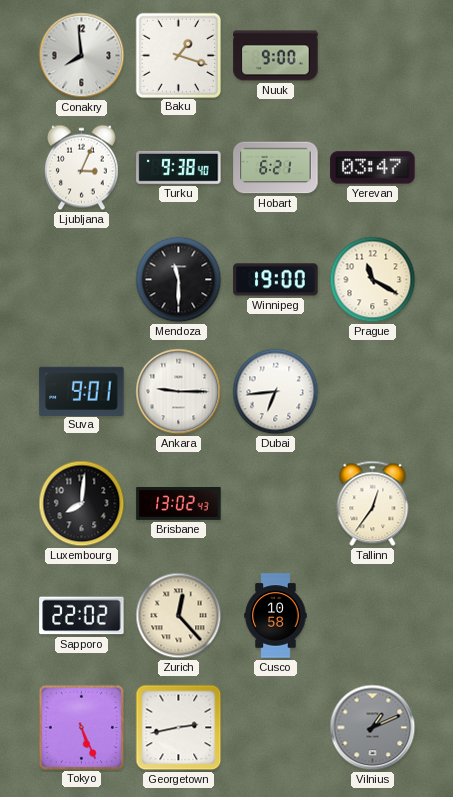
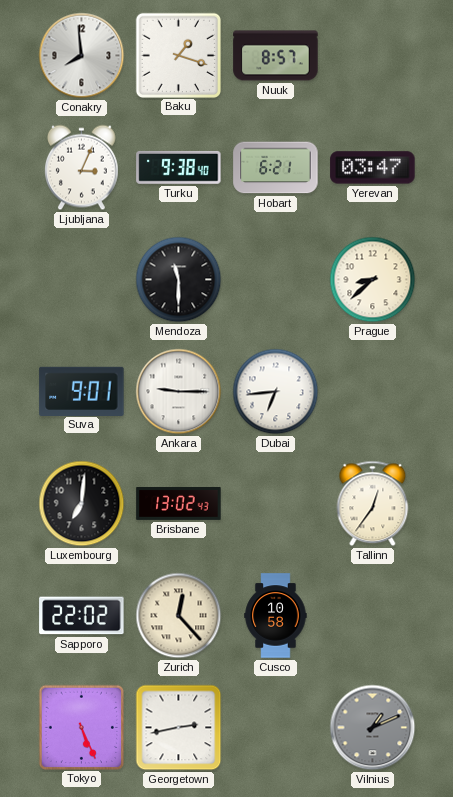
Nuuk: 9:00 -> 8:57
Winnipeg: 19:00 -> none
Prague: 11:20 -> 8:38
Luxembourg: 8:01 -> 7:01
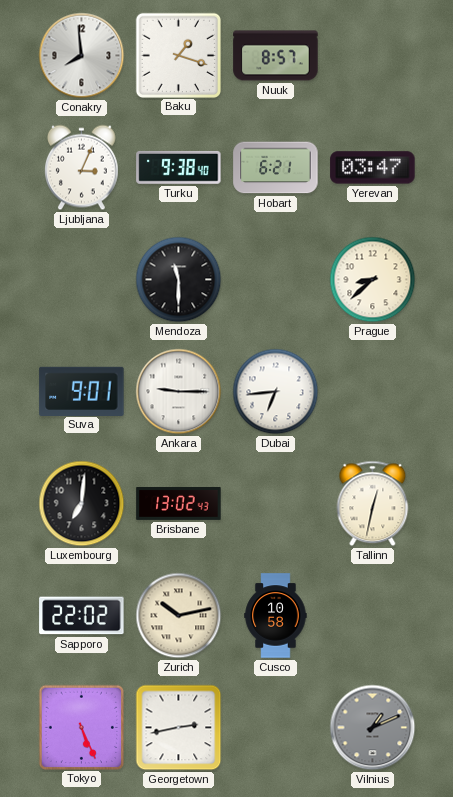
Tallinn: 12:36 -> 12:32
Zurich: 12:23 -> 10:13
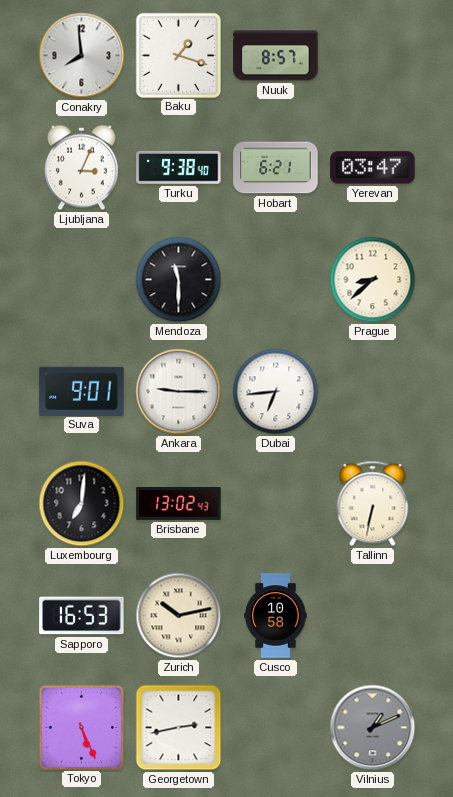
Tallinn: 12:32 -> 6:32
Sapporo: 22:02 -> 16:53
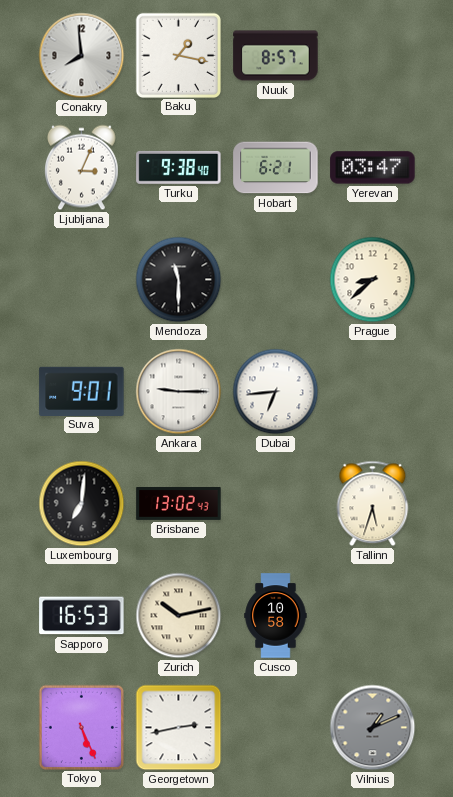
Baku: 1:18 -> 1:17
Tallinn: 6:32 -> 5:33
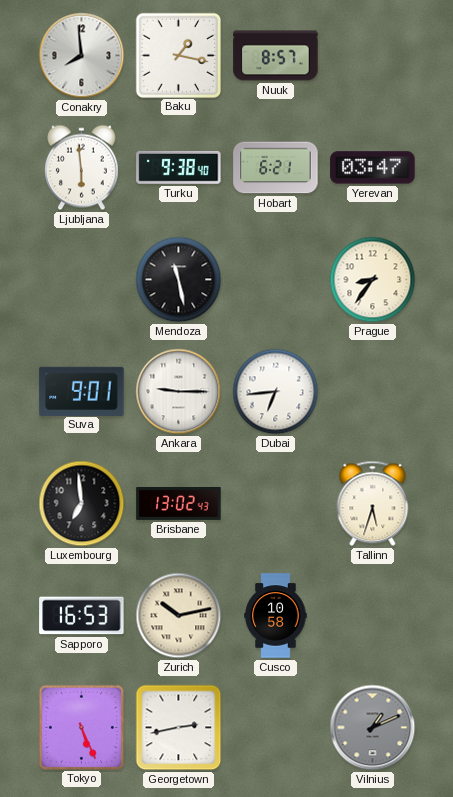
Ljubljana: 3:04 -> 5:59
Mendoza: 11:30 -> 11:28
Prague: 8:38 -> 8:36
Luxembourg: 7:01 -> 6:59
